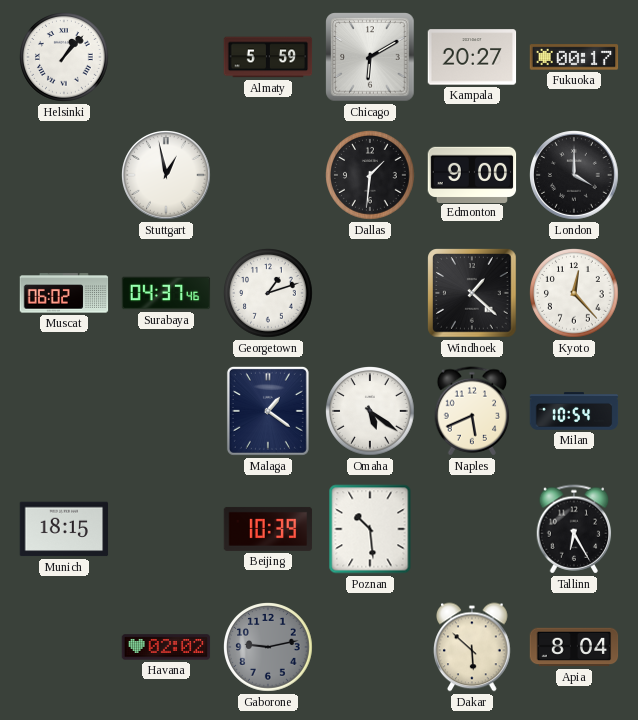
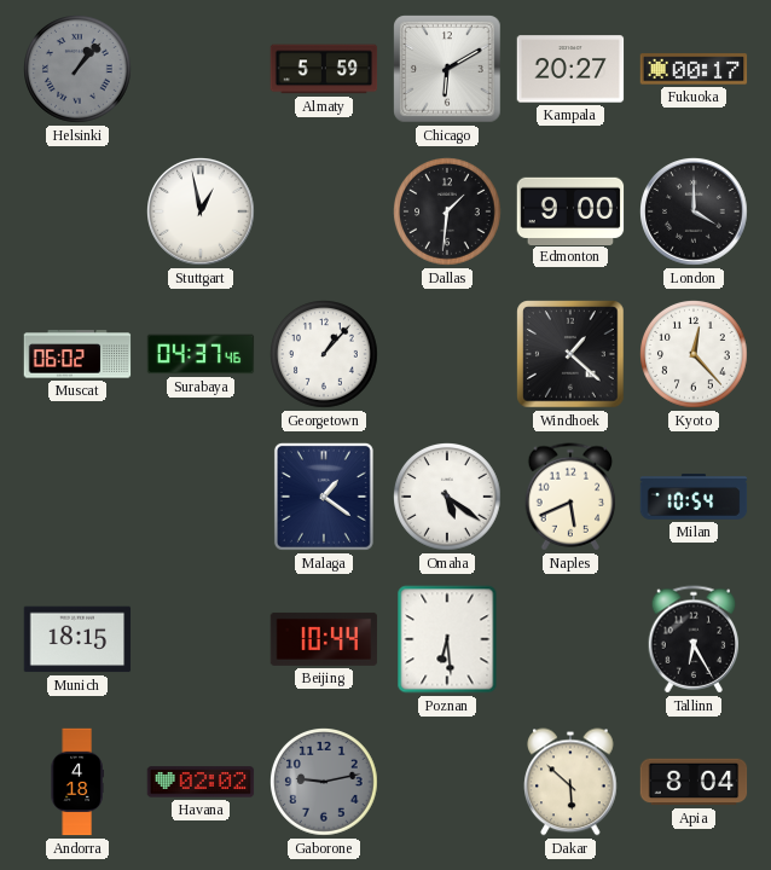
Helsinki dial: white -> grey
Georgetown: 1:12 -> 1:07
Beijing: 10:39 -> 10:44
Poznan: 10:29 -> 6:29
Andorra: none -> 4:18
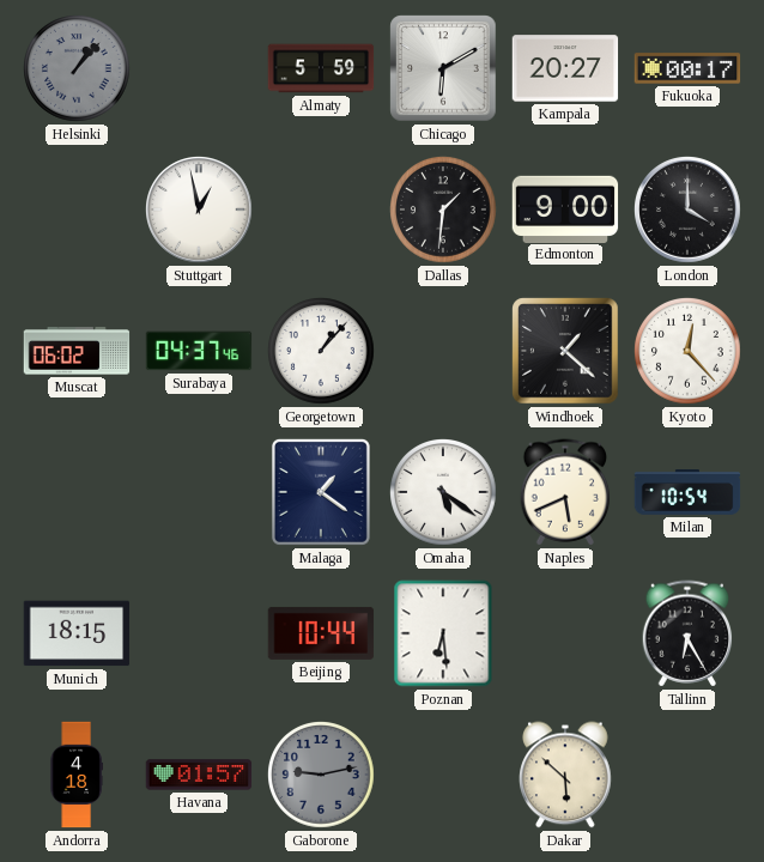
Havana: 02:02 -> 01:57
Apia: 8:04 -> none
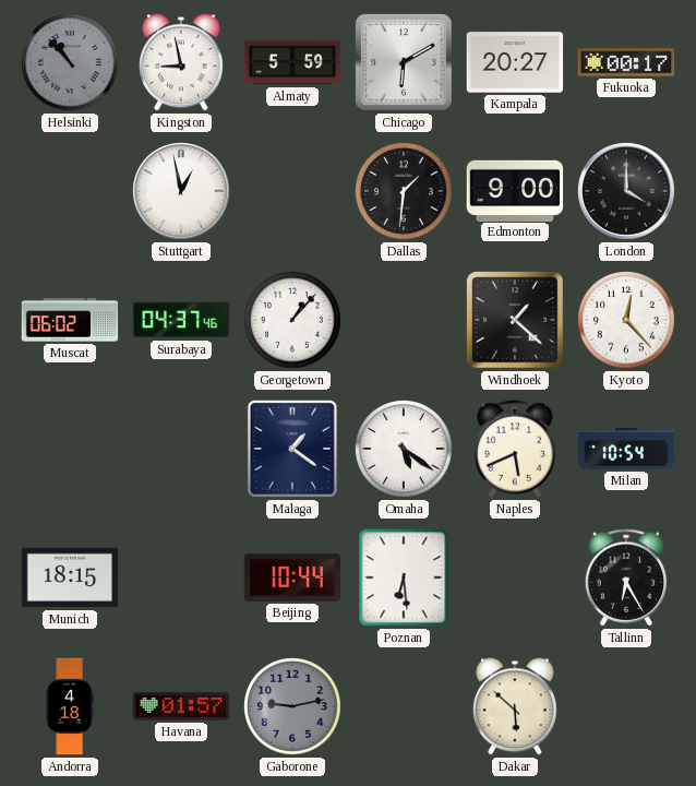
Helsinki: 1:07 -> 10:53
Kingston: none -> 8:58
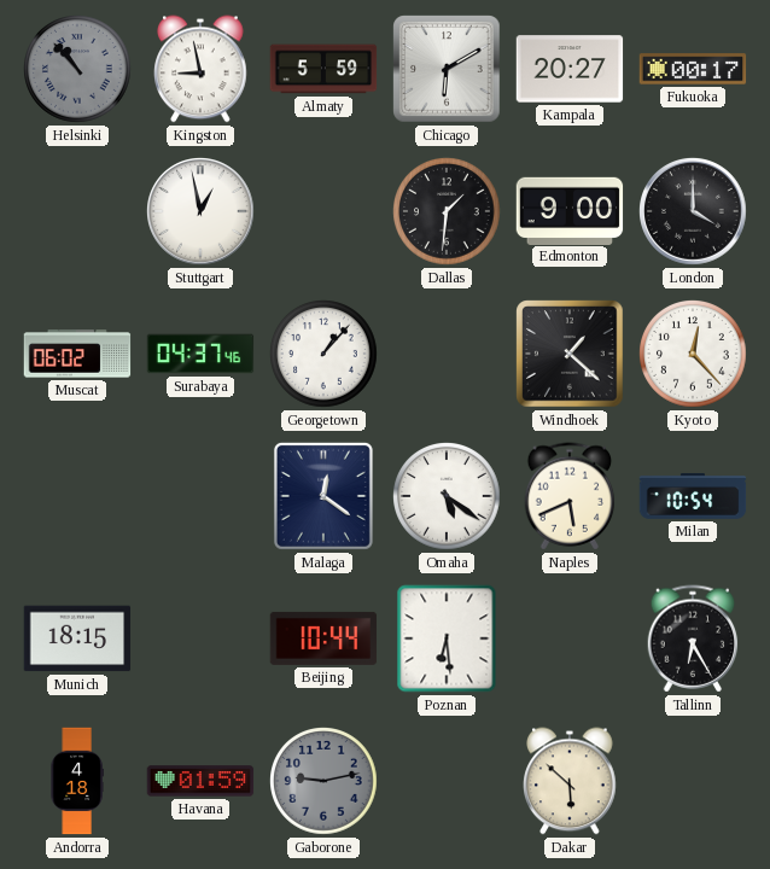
Malaga: 1:21 -> 12:21
Havana: 01:57 -> 01:59
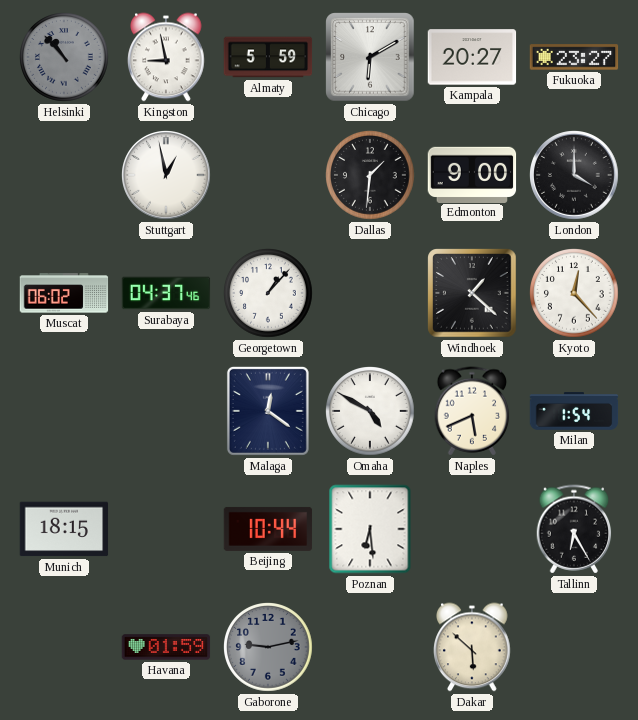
Fukuoka: 00:17 -> 23:27
Omaha: 5:21 -> 4:50
Milan: 10:54 -> 1:54
Andorra: 4:18 -> none
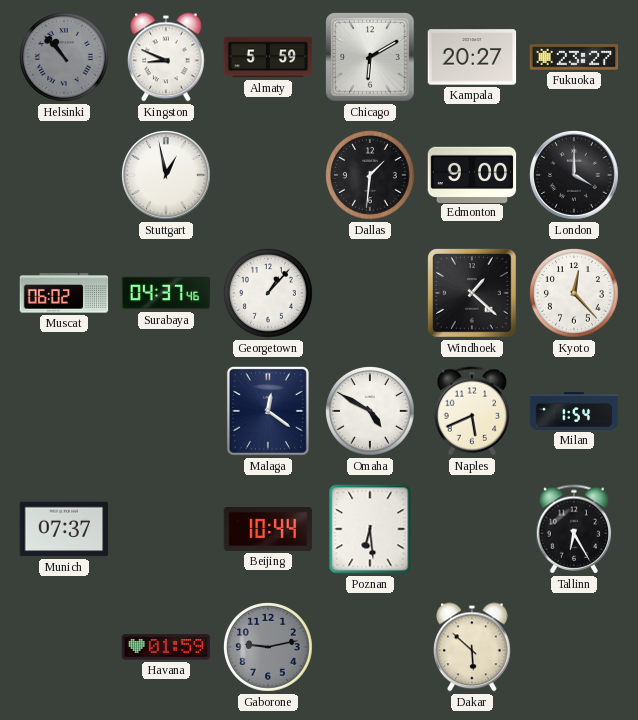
Kingston: 8:58 -> 8:49
Munich: 18:15 -> 07:37
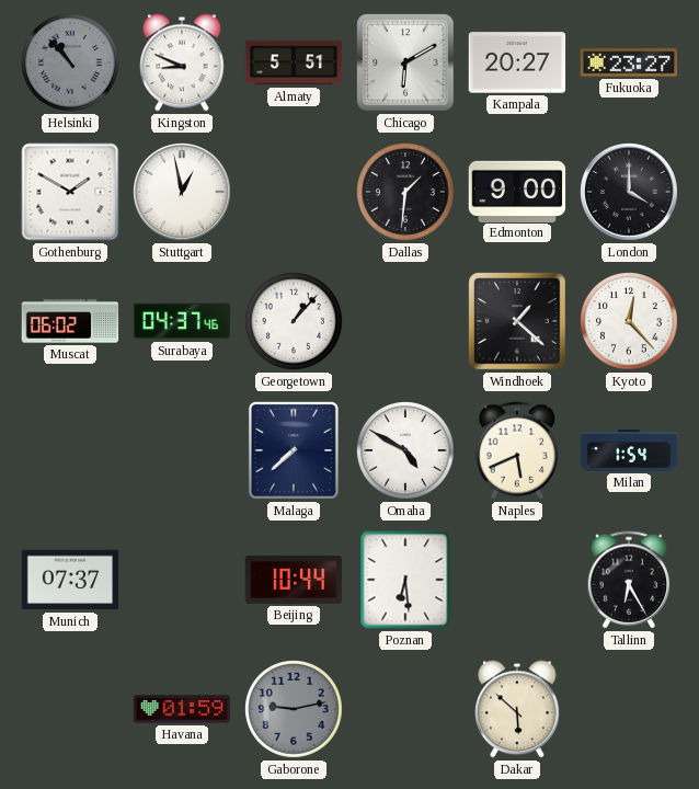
Almaty: 5:59 -> 5:51
Gothenburg: none -> 1:50
Malaga: 12:21 -> 7:38
